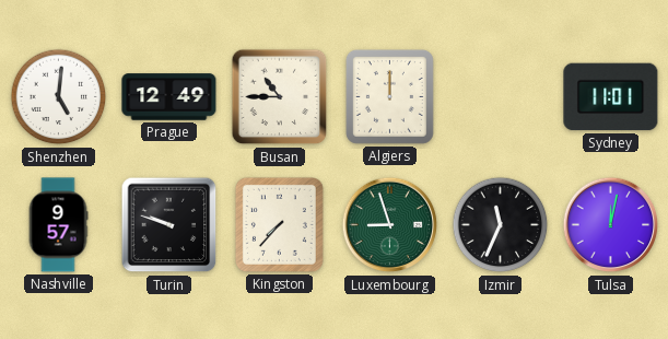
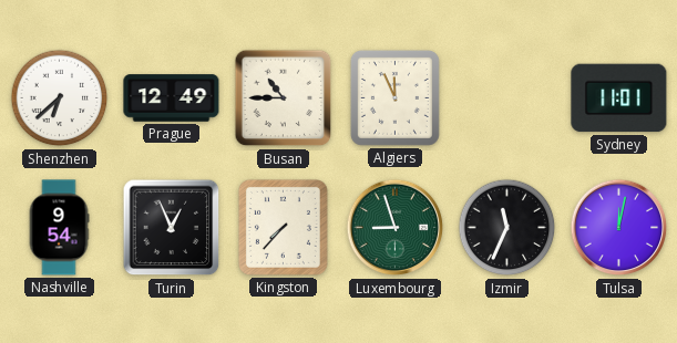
Shenzhen: 5:01 -> 6:38
Algiers: 12:00 -> 11:56
Nashville: 9:57 -> 9:54
Turin: 9:48 -> 12:56
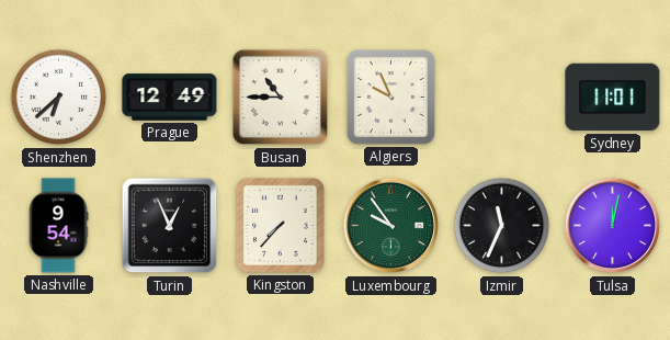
Algiers: 11:56 -> 9:56
Luxembourg: 8:57 -> 9:54
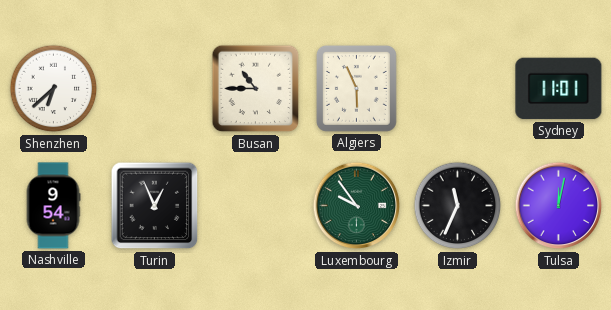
Prague: 12:49 -> none
Algiers: 9:56 -> 5:56
Kingston: 7:37 -> none
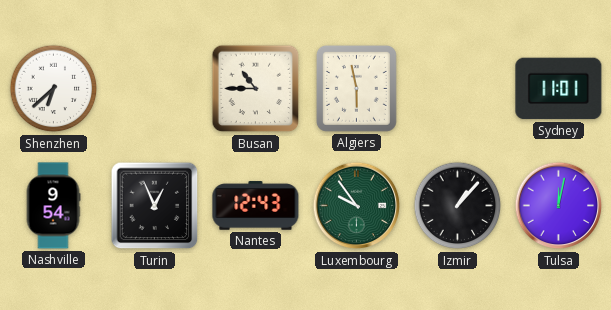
Algiers: 5:56 -> 5:58
Nantes: none -> 12:43
Izmir: 11:34 -> 1:07
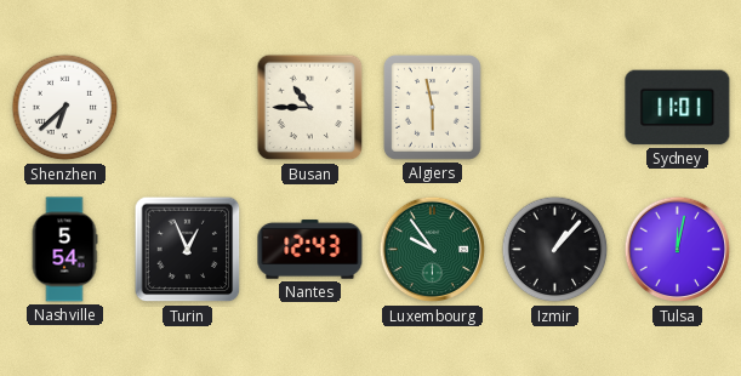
Nashville: 9:54 -> 5:54
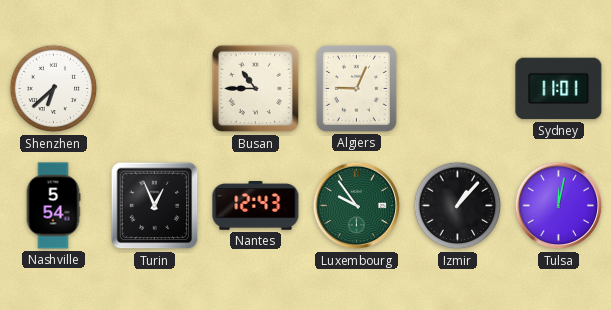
Algiers: 5:58 -> 9:04
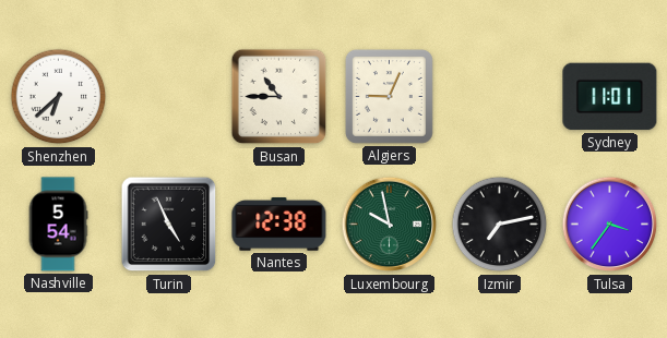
Turin: 12:56 -> 4:56
Nantes: 12:43 -> 12:38
Luxembourg: 9:54 -> 9:58
Izmir: 1:07 -> 7:13
Tulsa: 12:02 -> 3:36
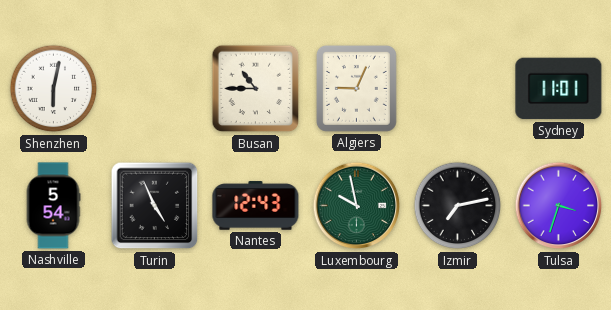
Shenzhen: 6:38 -> 6:02
Nantes: 12:38 -> 12:43
Tulsa: 3:36 -> 3:33
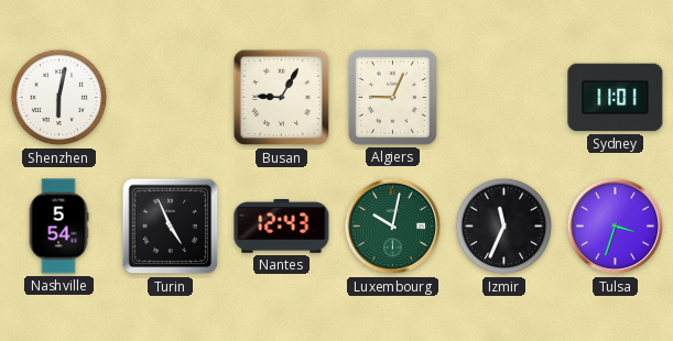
Busan: 10:45 -> 9:05
Luxembourg: 9:58 -> 10:02
Izmir: 7:13 -> 11:34
